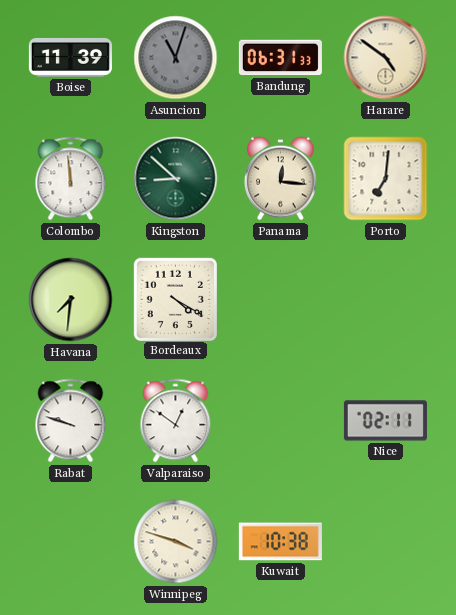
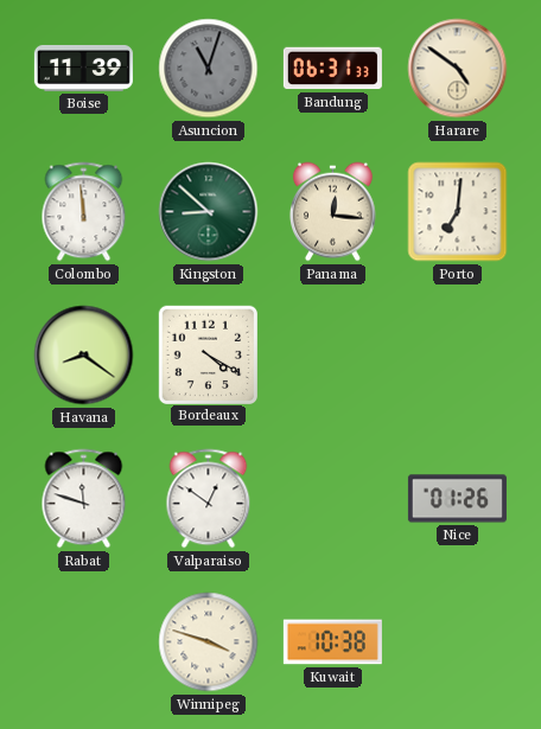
Havana: 7:31 -> 8:21
Rabat: 9:48 -> 11:48
Nice: 02:11 -> 01:26
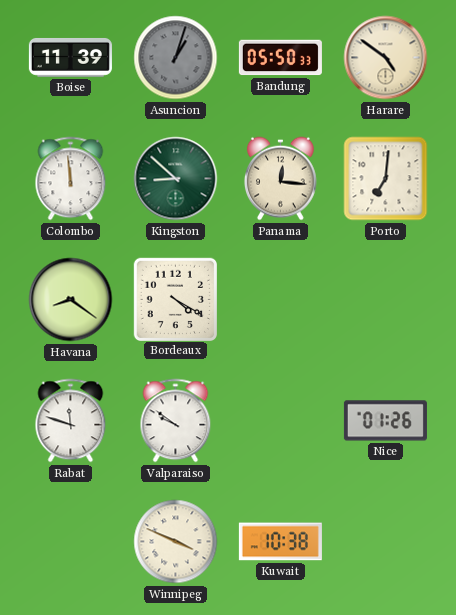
Asuncion: 11:03 -> 1:03
Bandung: 06:31 -> 05:50
Valparaiso: 12:51 -> 9:51
Winnipeg: 3:48 -> 3:49
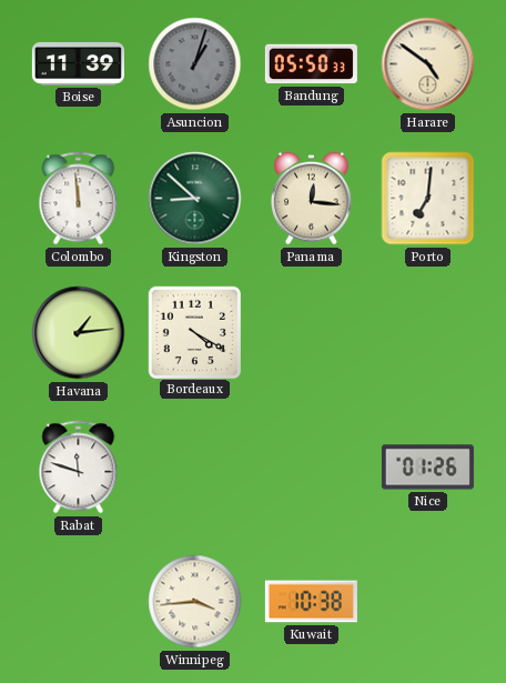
Havana: 8:21 -> 1:14
Valparaiso: 9:51 -> none
Winnipeg: 3:49 -> 3:44
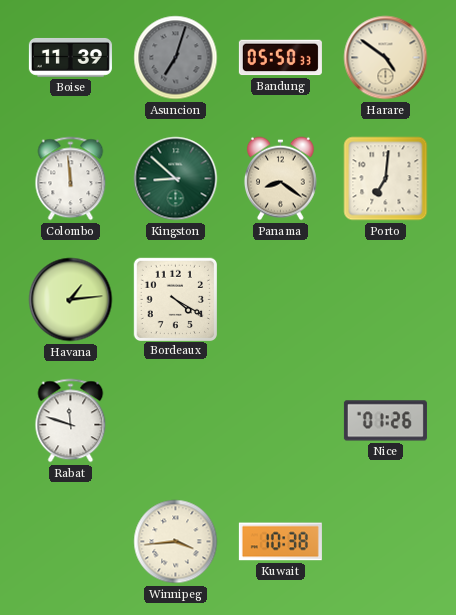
Asuncion: 1:03 -> 7:03
Panama: 12:16 -> 8:21
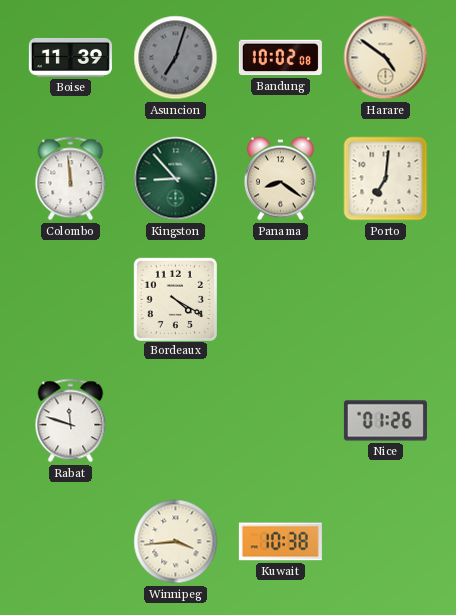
Bandung: 05:50 -> 10:02
Kingston: 8:52 -> 8:53
Havana: 1:14 -> none
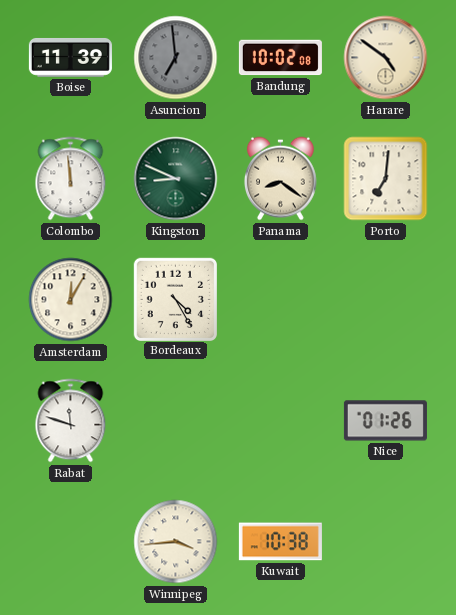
Asuncion: 7:03 -> 6:59
Kingston: 8:53 -> 8:49
Amsterdam: none -> 12:05
Bordeaux: 4:20 -> 4:25
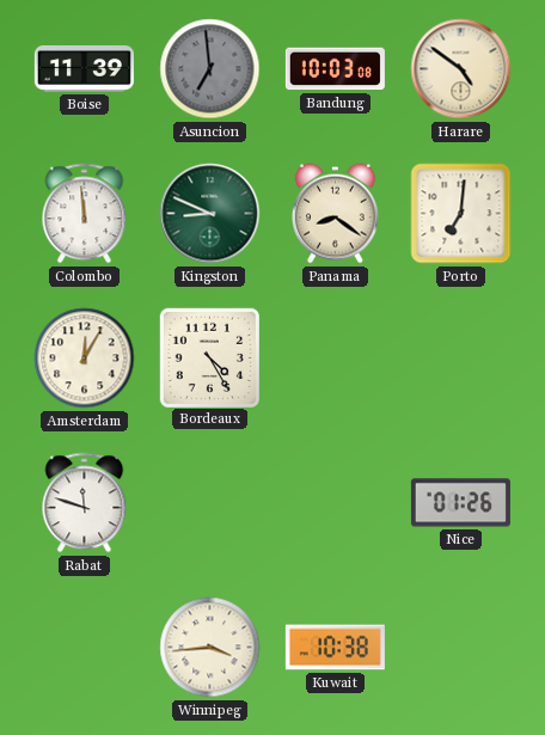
Bandung: 10:02 -> 10:03
